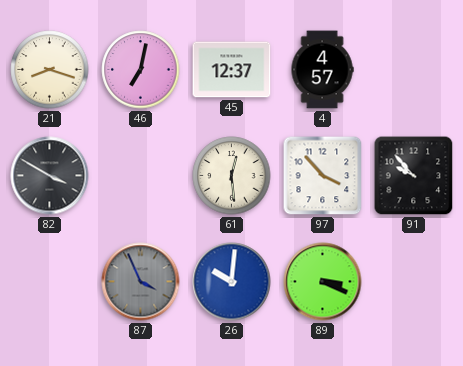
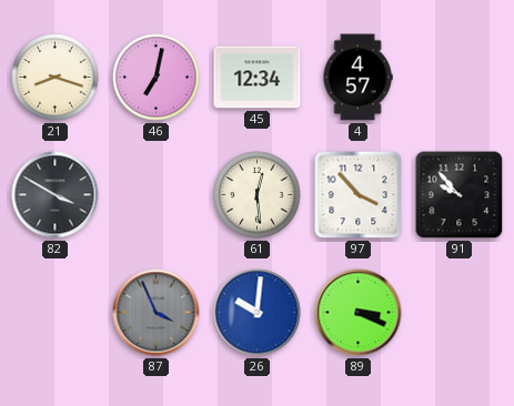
45: 12:37 -> 12:34
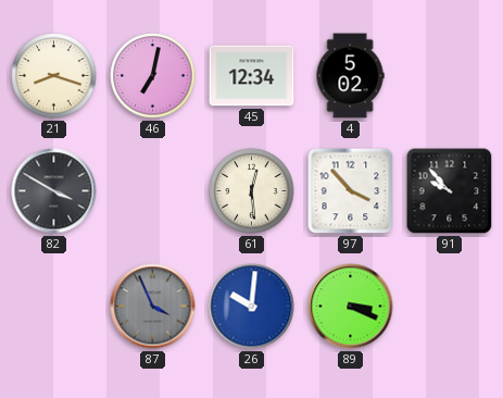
4: 4:57 -> 5:02
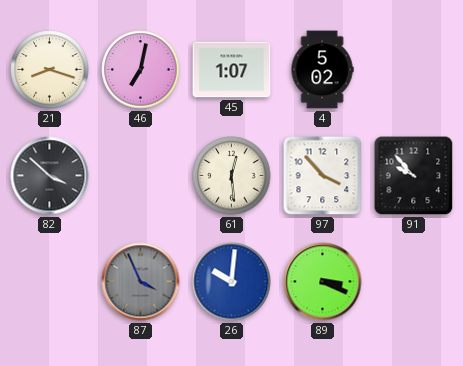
45: 12:34 -> 1:07
82: 3:50 -> 3:52
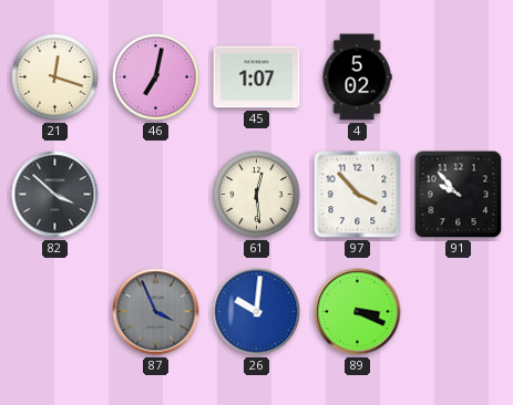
21: 8:18 -> 12:18
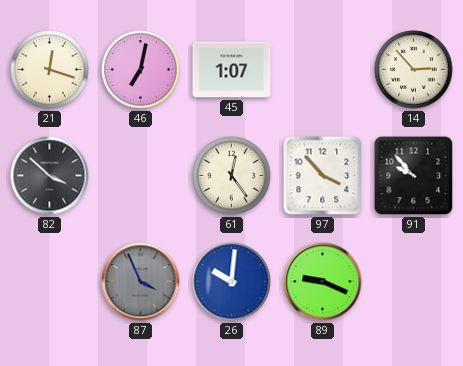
4: 5:02 -> none
14: none -> 2:53
61: 12:29 -> 12:24
89: 3:19 -> 9:19
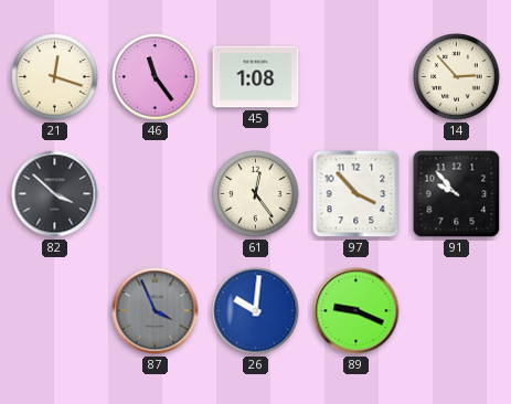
46: 7:02 -> 11:24
45: 1:07 -> 1:08
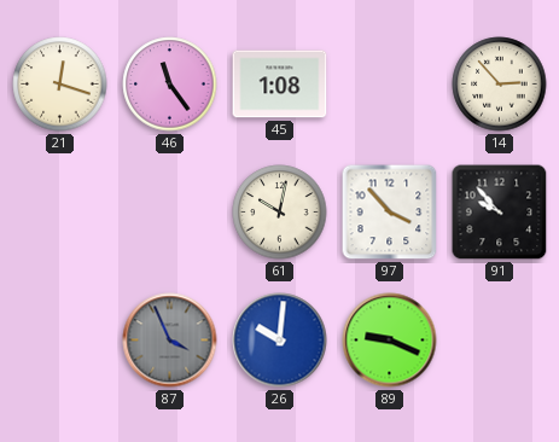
82: 3:52 -> none
61: 12:24 -> 10:02
